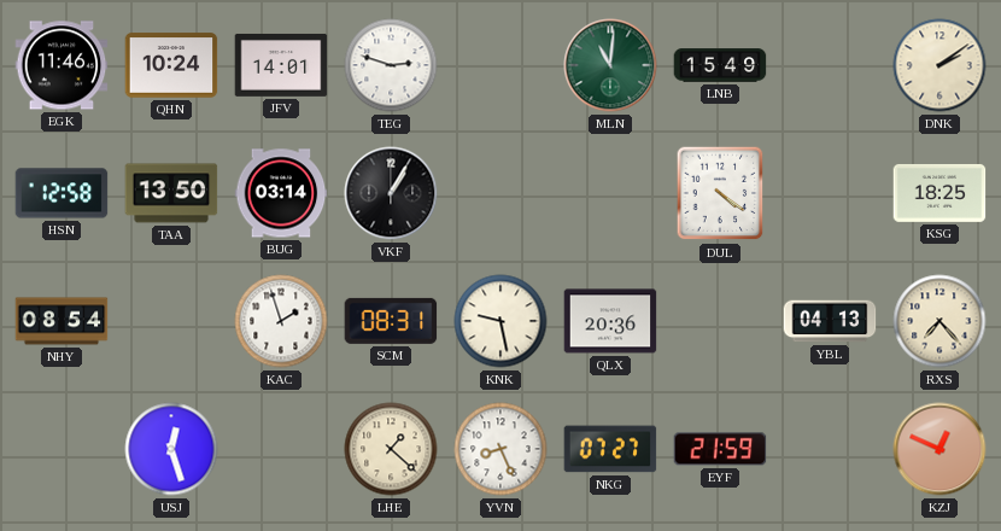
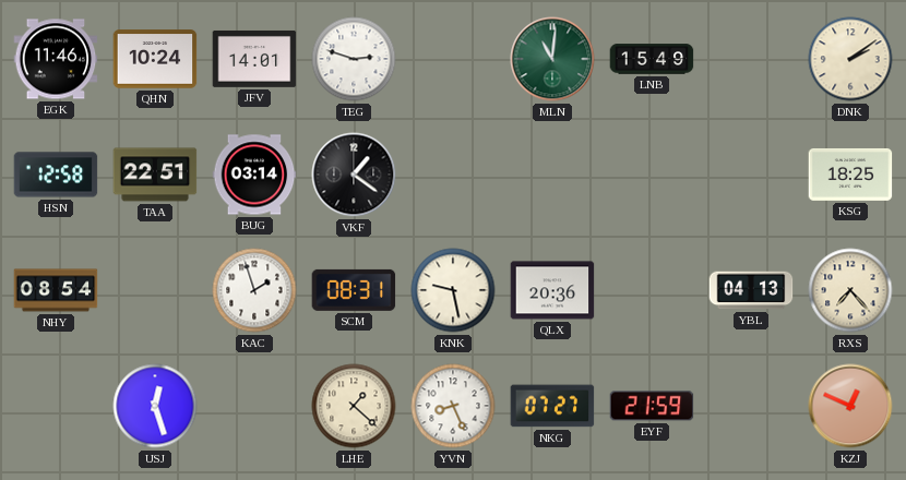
TAA: 13:50 -> 22:51
VKF: 1:05 -> 1:21
DUL: 4:21 -> none
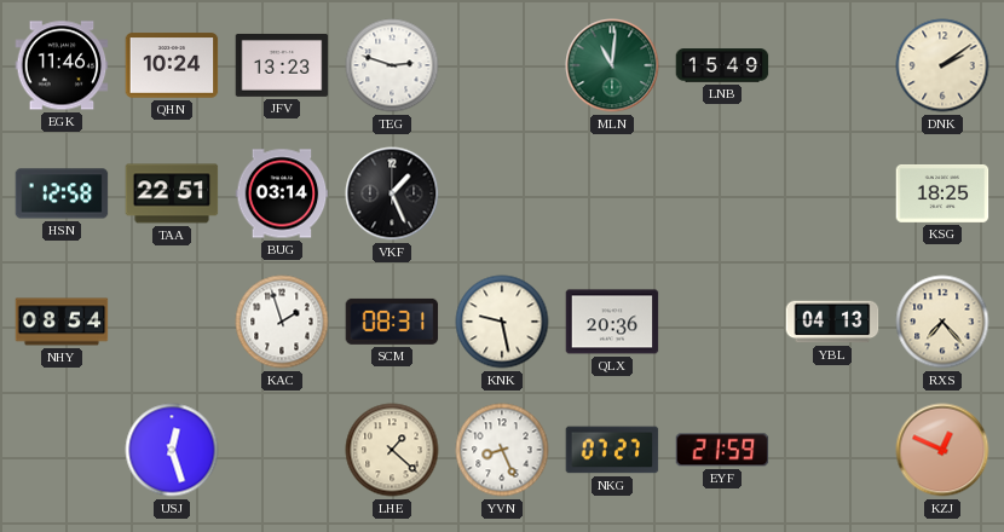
JFV: 14:01 -> 13:23
VKF: 1:21 -> 1:26
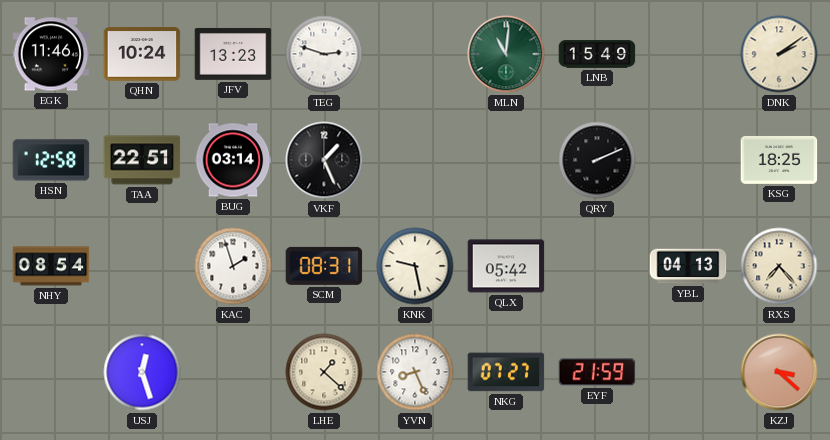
QRY: none -> 2:11
QLX: 20:36 -> 05:42
KZJ: 12:49 -> 3:22
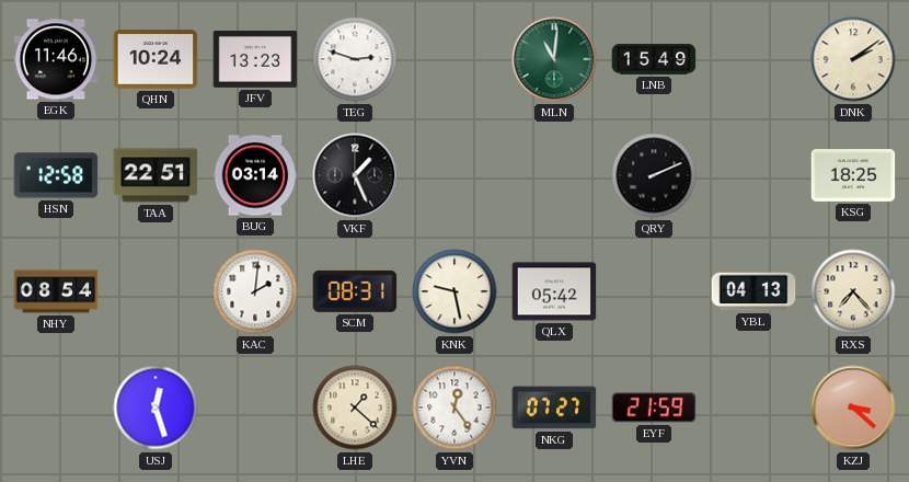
KAC: 1:57 -> 2:01
YVN: 8:26 -> 12:24
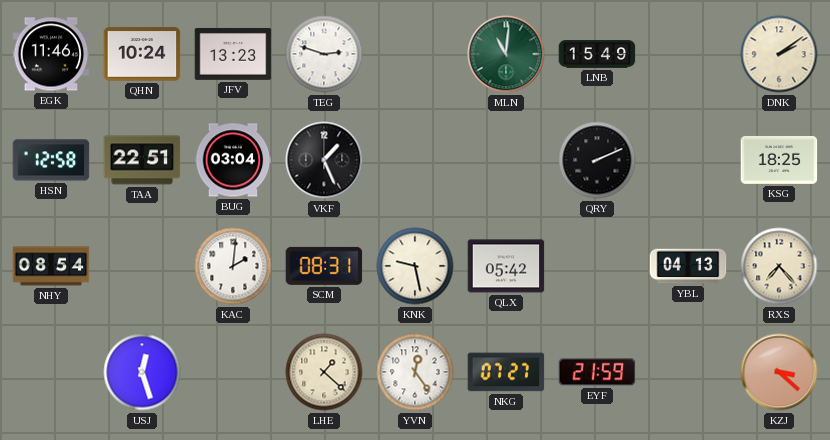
BUG: 03:14 -> 03:04
